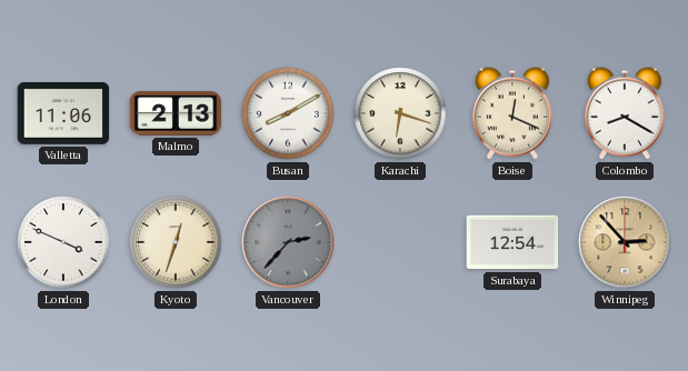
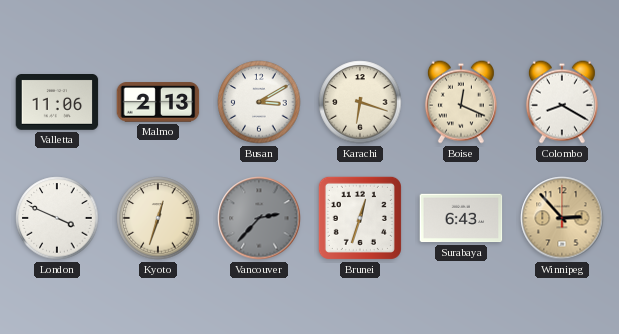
Busan: 8:10 -> 3:10
Brunei: none -> 12:33
Surabaya: 12:54 -> 6:43
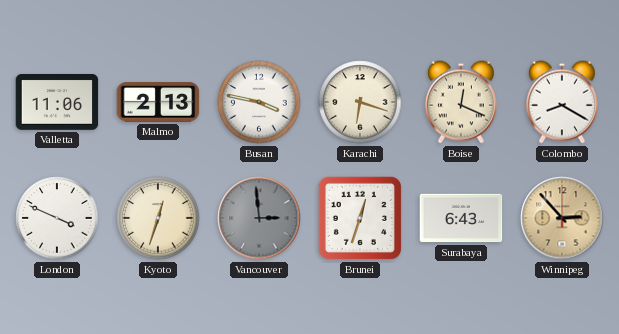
Busan: 3:10 -> 3:47
Vancouver: 2:37 -> 2:59
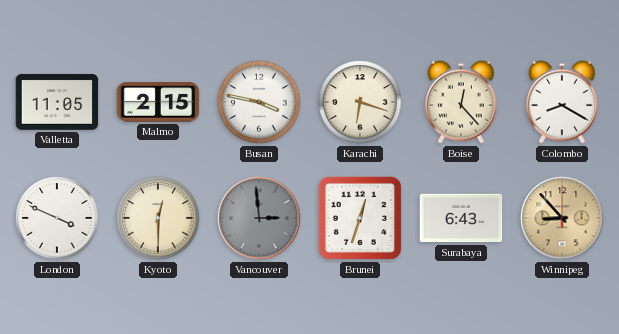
Valletta: 11:06 -> 11:05
Malmo: 2:13 -> 2:15
Boise: 12:19 -> 12:23
Kyoto: 12:33 -> 12:30
Winnipeg: 2:53 -> 8:53
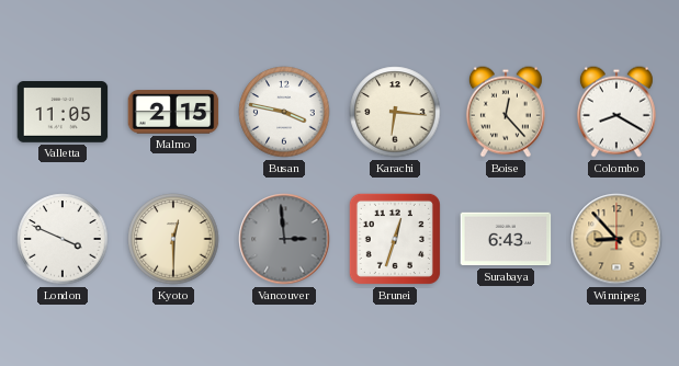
Karachi: 6:18 -> 6:16
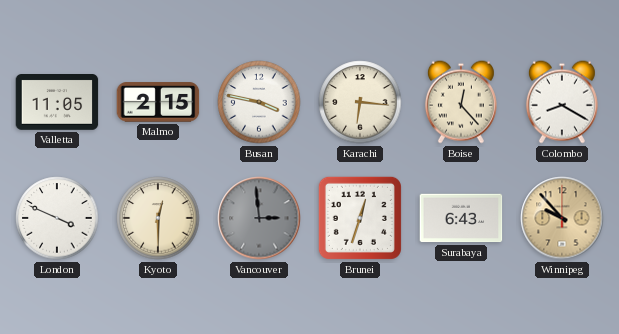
Winnipeg: 8:53 -> 9:53
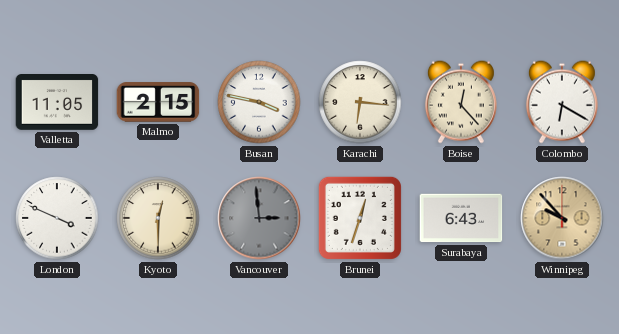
Colombo: 8:20 -> 6:20
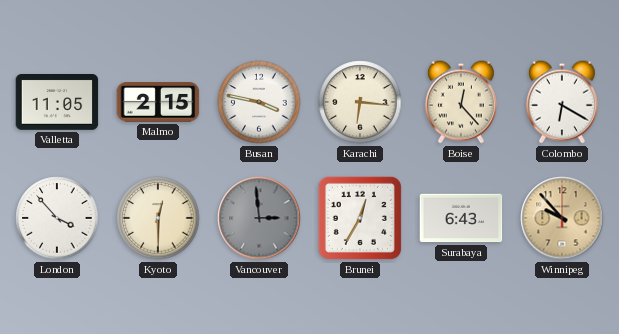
London: 3:49 -> 3:53
Brunei: 12:33 -> 12:35
